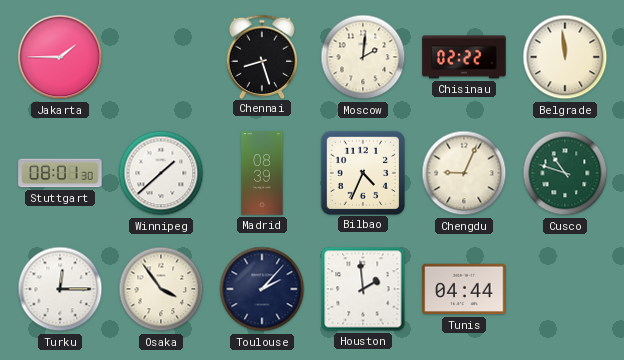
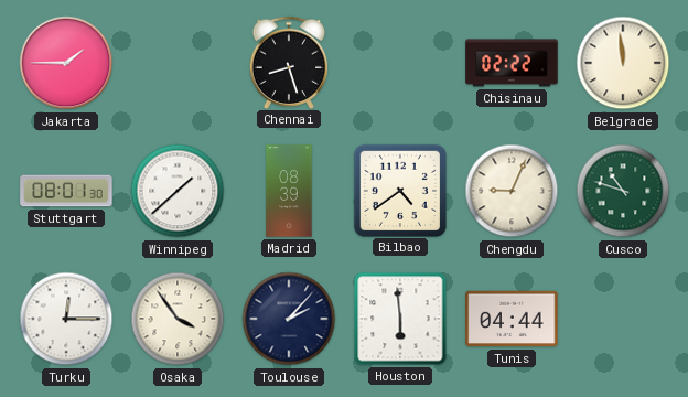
Moscow: 2:01 -> none
Bilbao: 4:34 -> 4:39
Houston: 1:59 -> 5:59
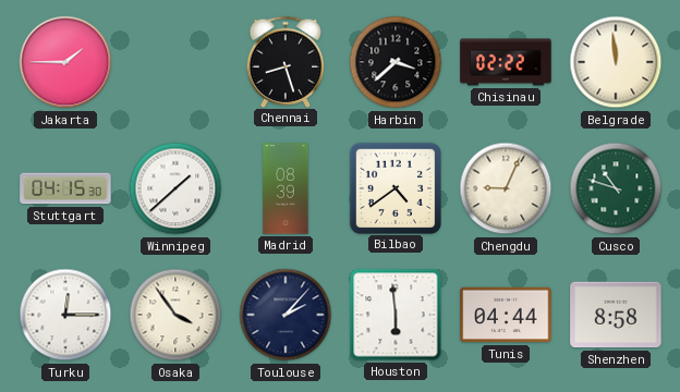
Harbin: none -> 3:38
Stuttgart: 08:01 -> 04:15
Shenzhen: none -> 8:58
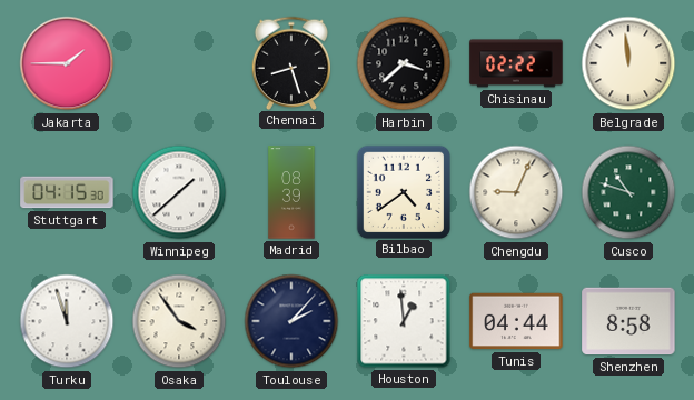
Turku: 12:15 -> 11:57
Houston: 5:59 -> 12:59
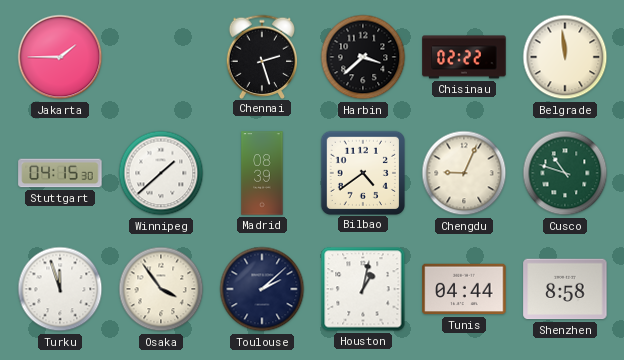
Chennai: 8:27 -> 2:27
Toulouse: 2:07 -> 2:08
Houston: 12:59 -> 1:02
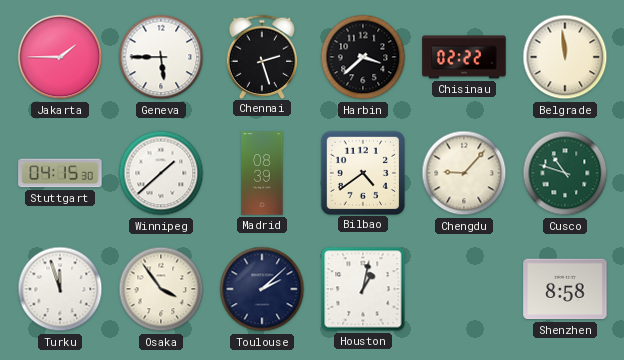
Geneva: none -> 5:45
Chengdu: 9:04 -> 9:07
Tunis: 04:44 -> none
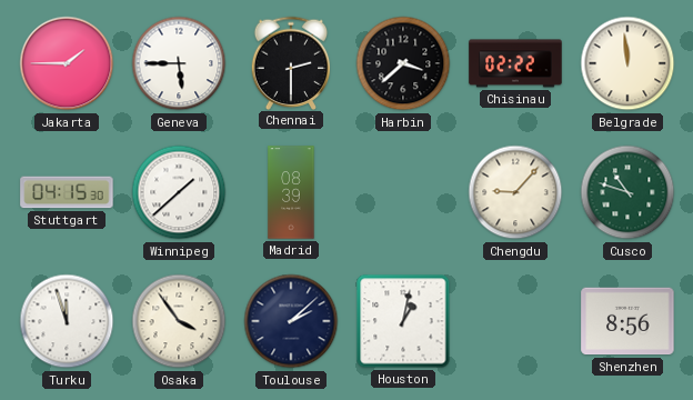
Chennai: 2:27 -> 2:30
Bilbao: 4:39 -> none
Shenzhen: 8:58 -> 8:56
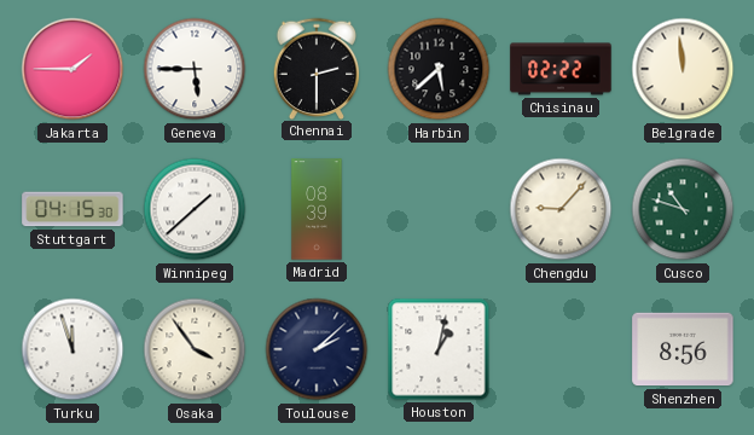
Harbin: 3:38 -> 5:38
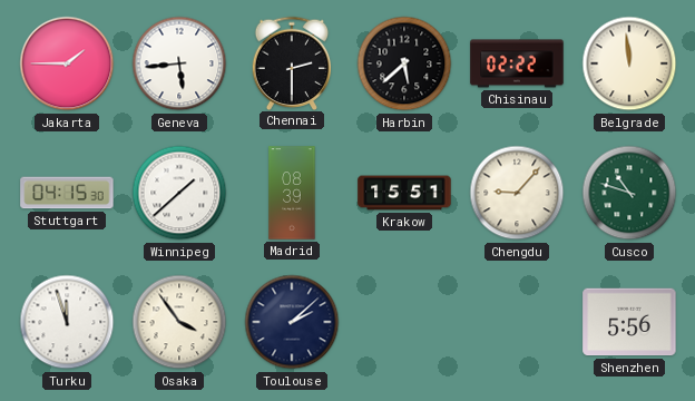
Geneva: 5:45 -> 5:44
Krakow: none -> 15:51
Houston: 1:02 -> none
Shenzhen: 8:56 -> 5:56
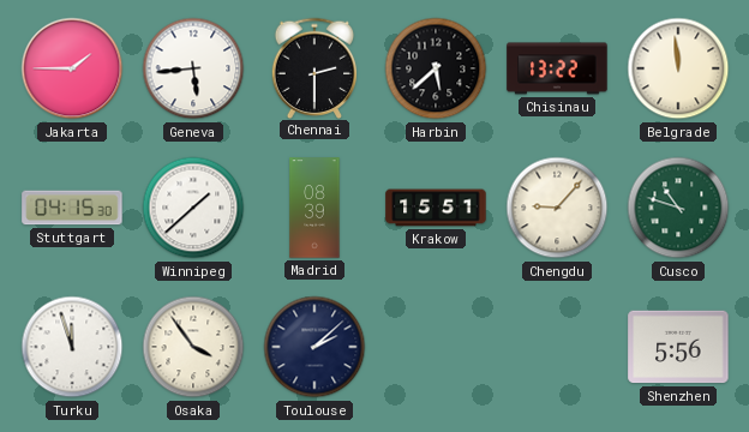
Chisinau: 02:22 -> 13:22
